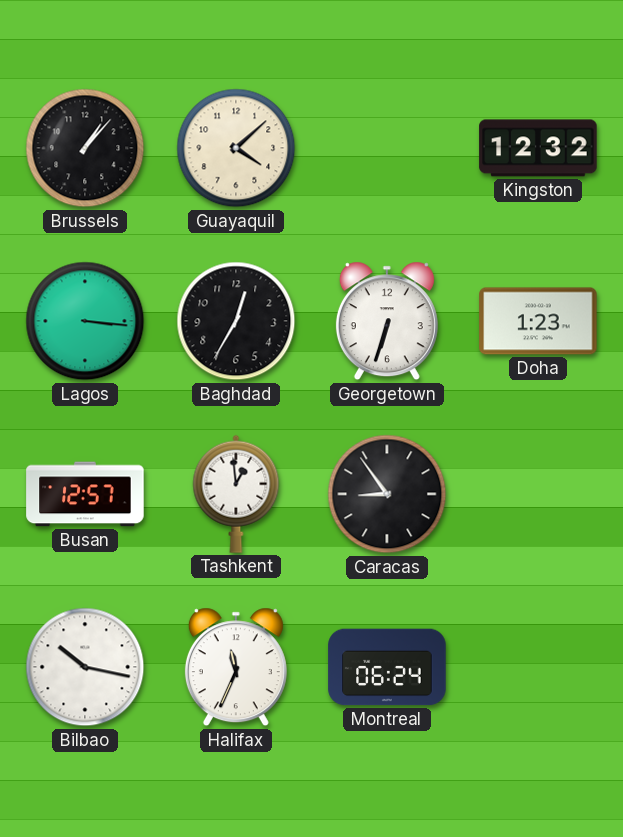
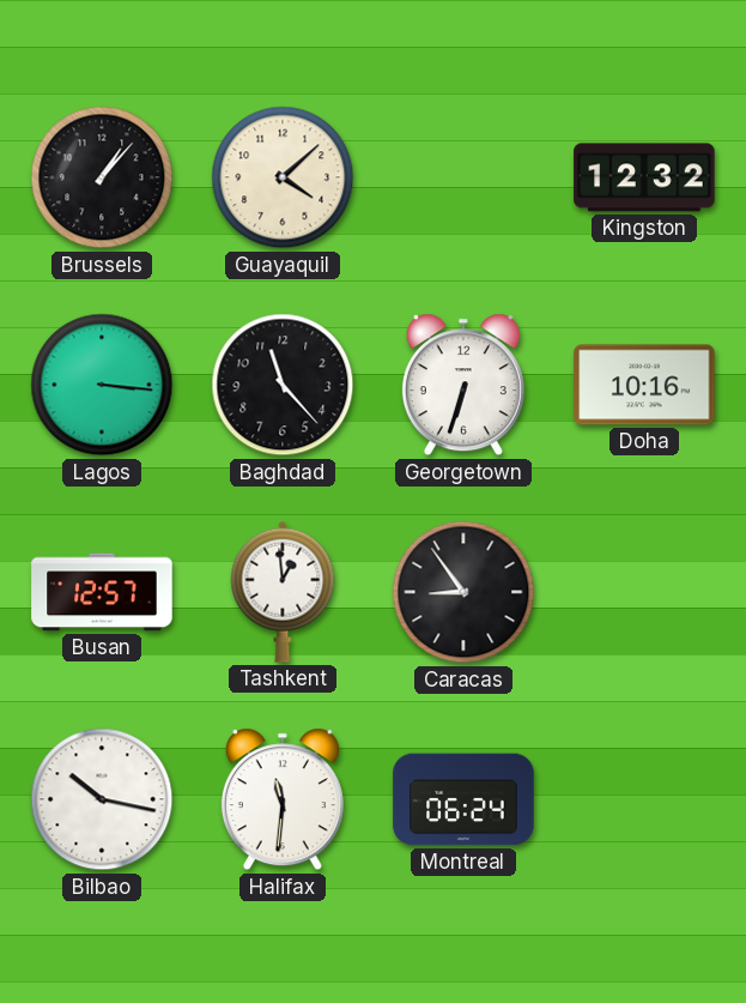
Baghdad: 12:35 -> 11:23
Doha: 1:23 -> 10:16
Halifax: 11:34 -> 11:31
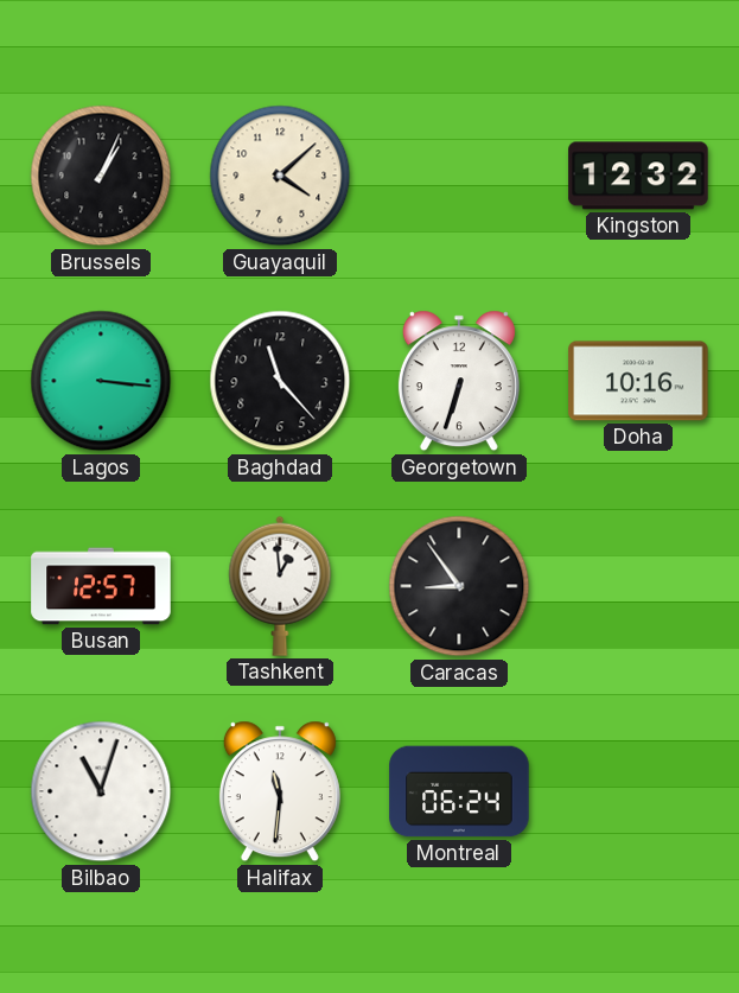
Brussels: 1:07 -> 1:04
Bilbao: 10:17 -> 11:03
